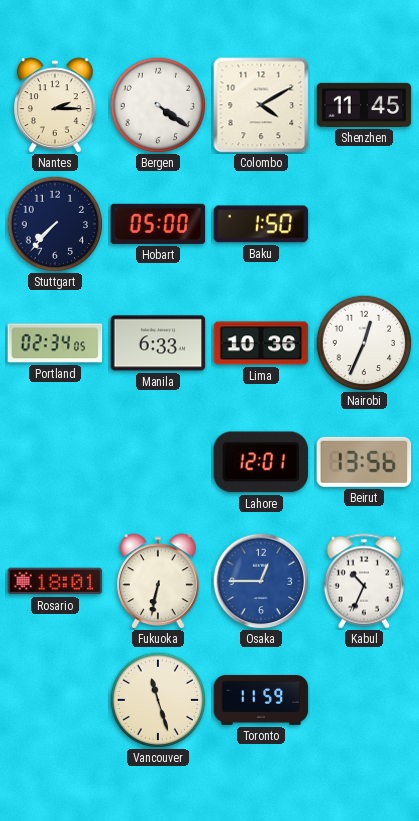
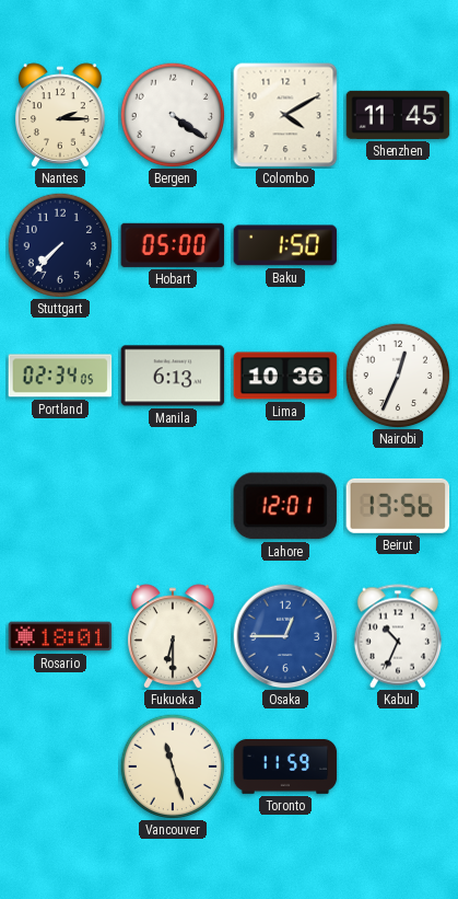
Manila: 6:33 -> 6:13
Fukuoka: 6:32 -> 6:30
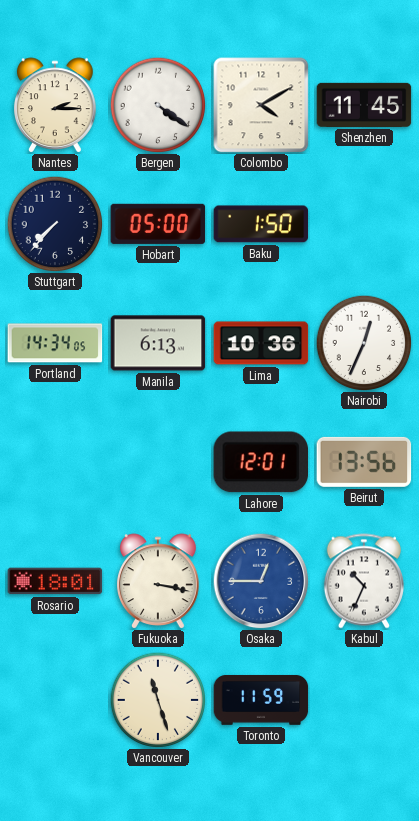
Portland: 02:34 -> 14:34
Fukuoka: 6:30 -> 3:17
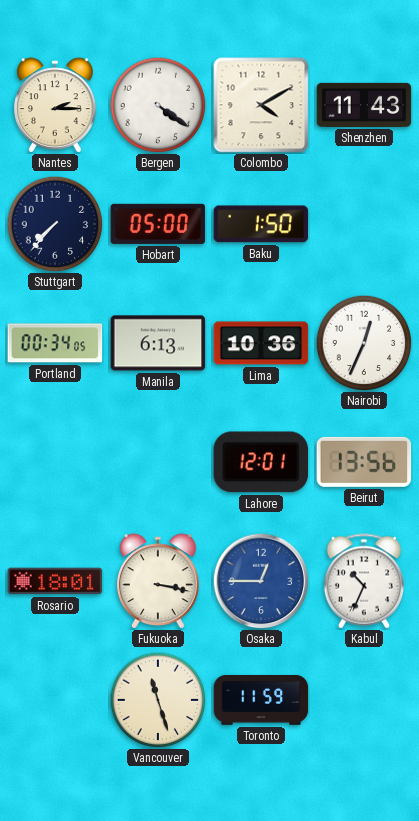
Shenzhen: 11:45 -> 11:43
Portland: 14:34 -> 00:34
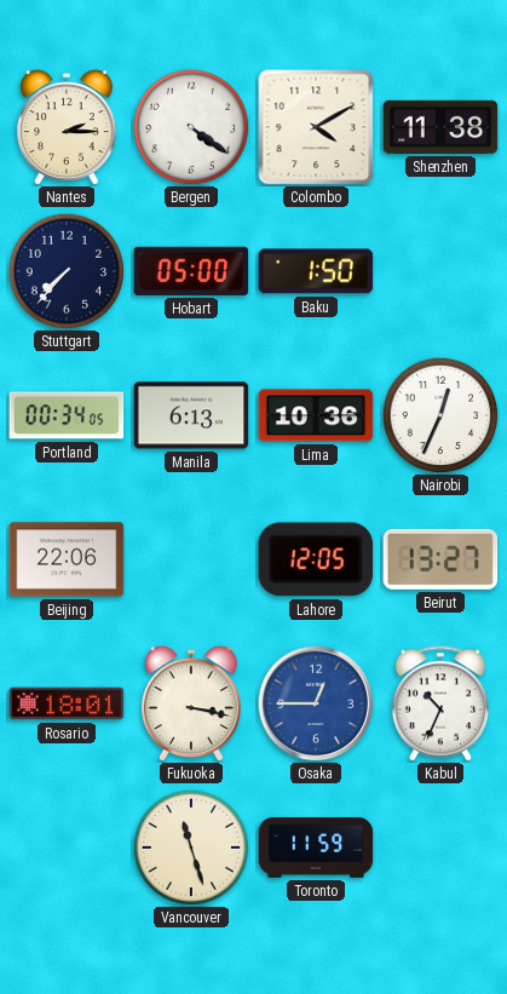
Shenzhen: 11:43 -> 11:38
Beijing: none -> 22:06
Lahore: 12:01 -> 12:05
Beirut: 13:56 -> 13:27
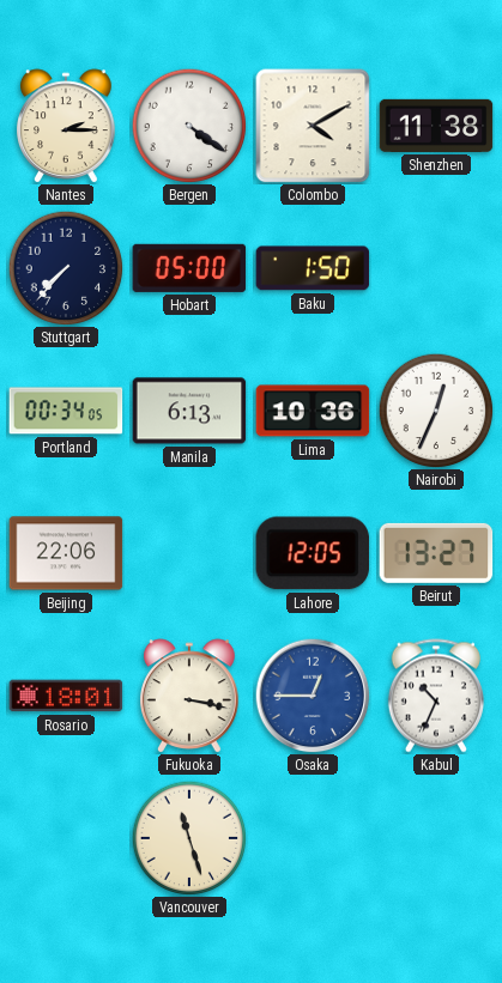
Toronto: 11:59 -> none
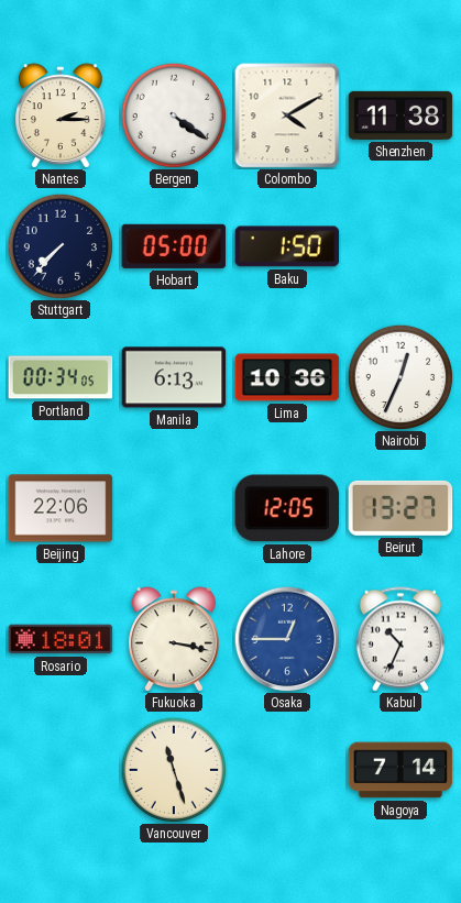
Nagoya: none -> 7:14
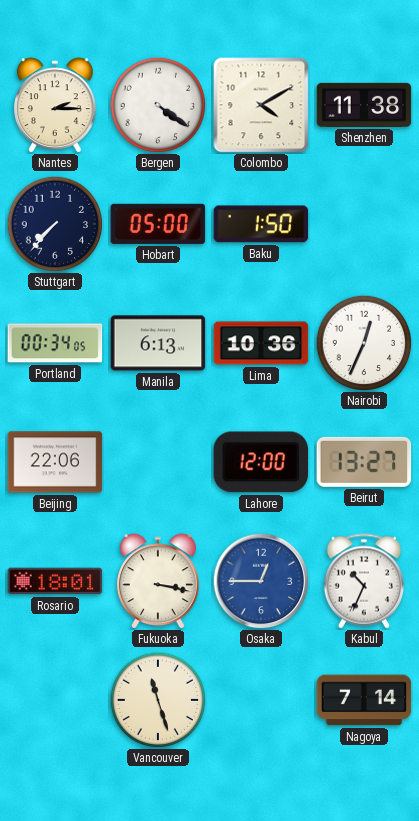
Lahore: 12:05 -> 12:00
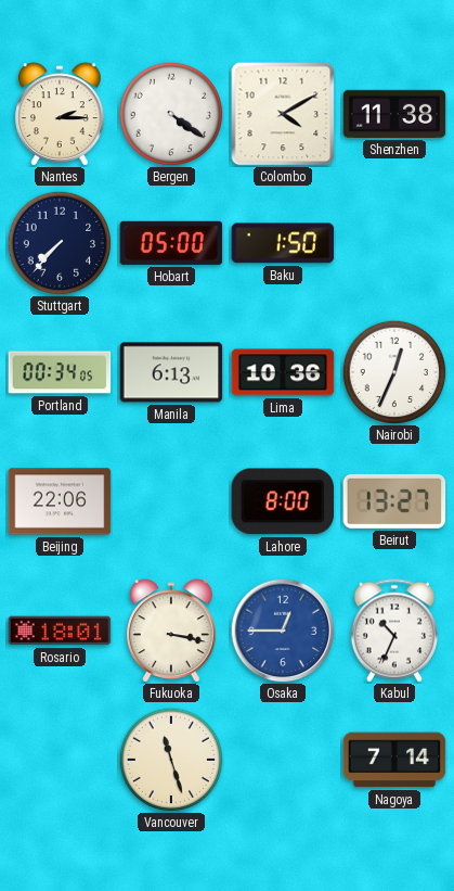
Lahore: 12:00 -> 8:00
